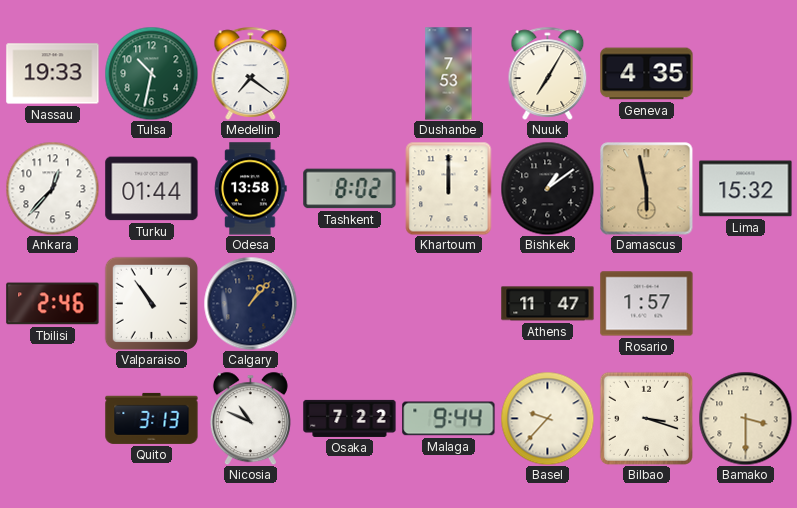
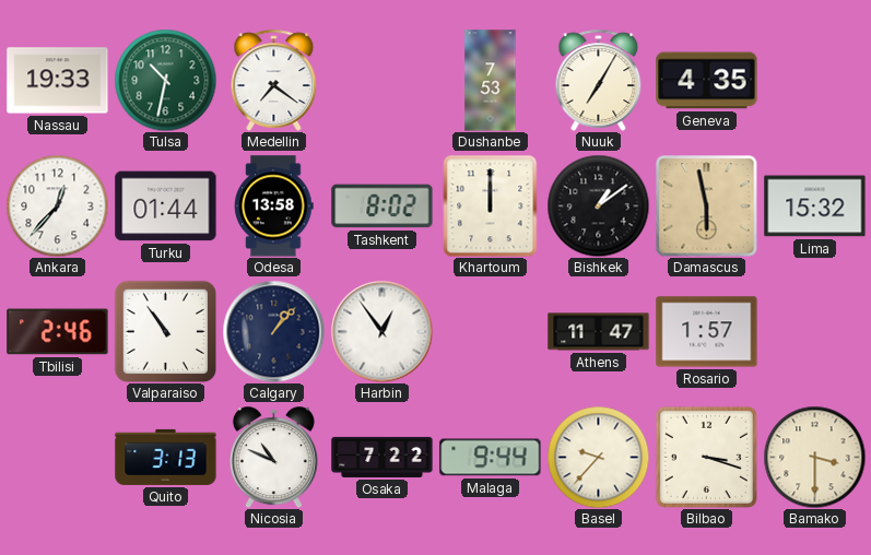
Harbin: none -> 12:54
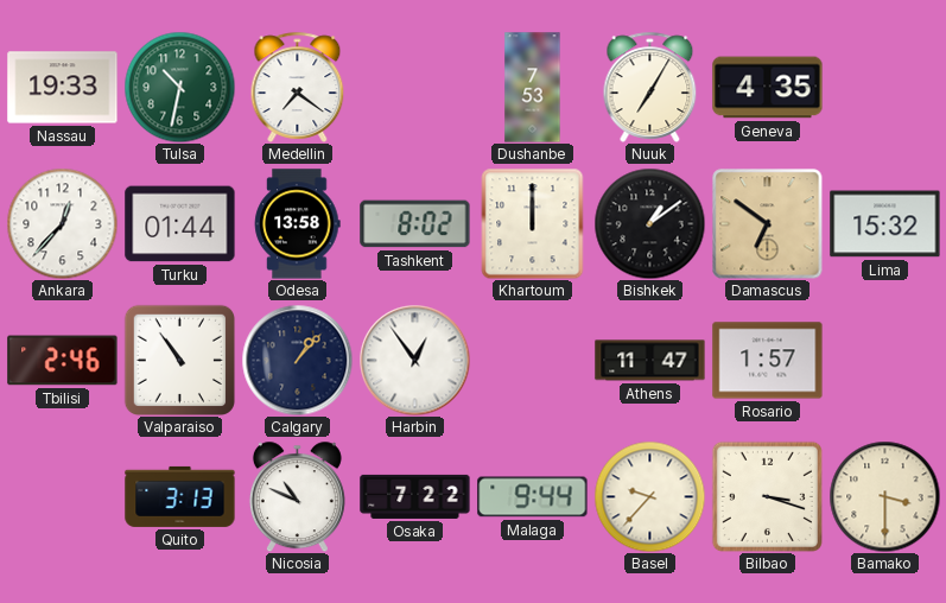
Damascus: 5:58 -> 6:51
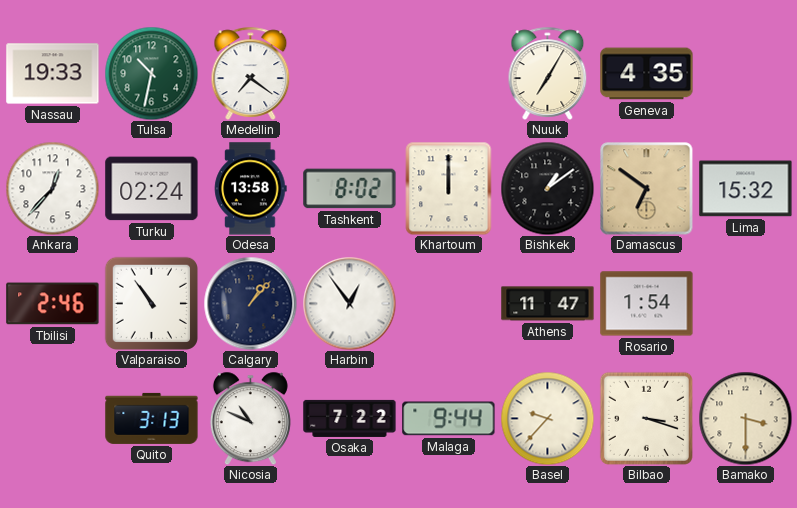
Dushanbe: 7:53 -> none
Turku: 01:44 -> 02:24
Rosario: 1:57 -> 1:54
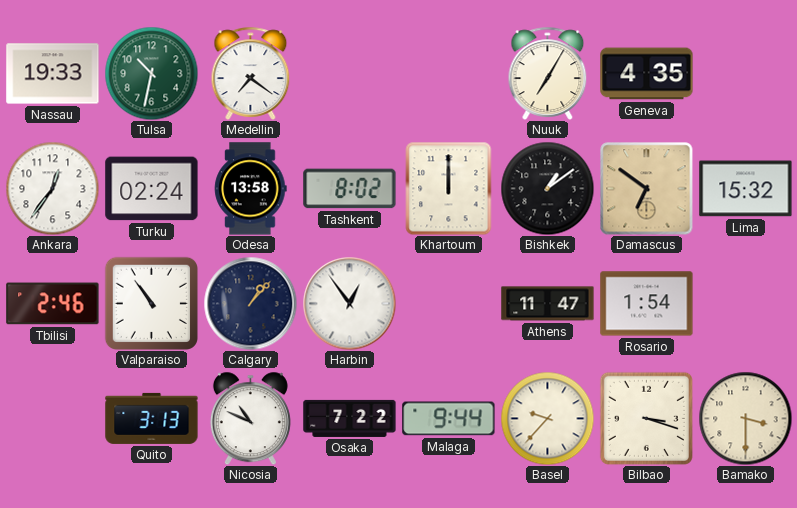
Ankara: 12:37 -> 12:36
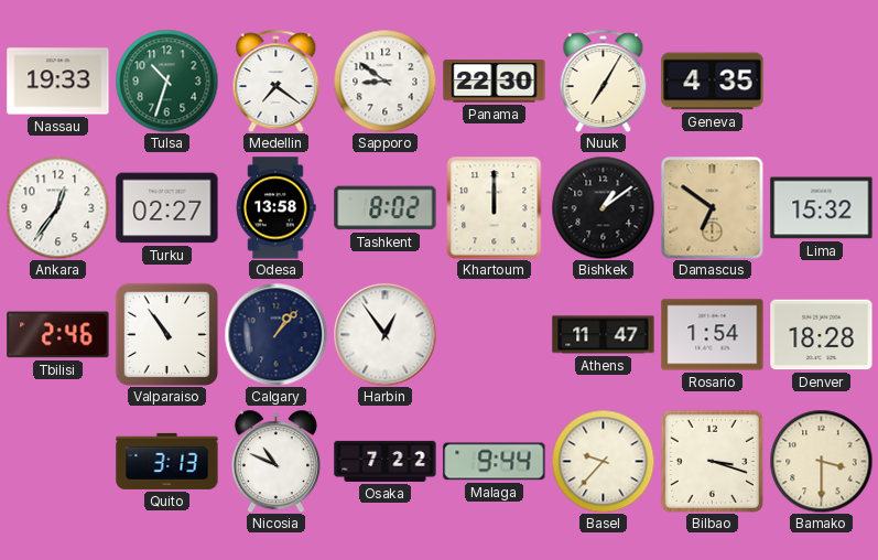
Tulsa: 10:32 -> 10:33
Sapporo: none -> 8:51
Panama: none -> 22:30
Turku: 02:24 -> 02:27
Denver: none -> 18:28
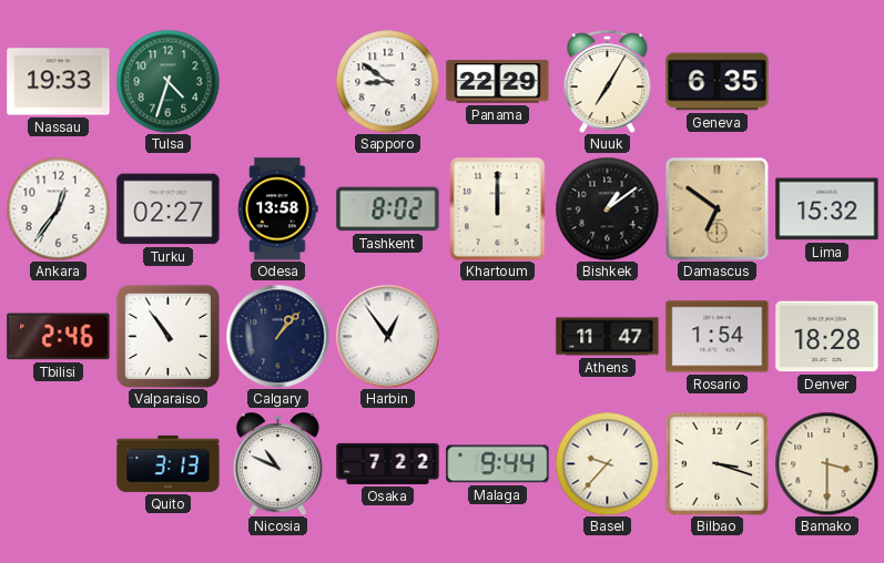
Tulsa: 10:33 -> 4:33
Medellin: 7:21 -> none
Panama: 22:30 -> 22:29
Geneva: 4:35 -> 6:35
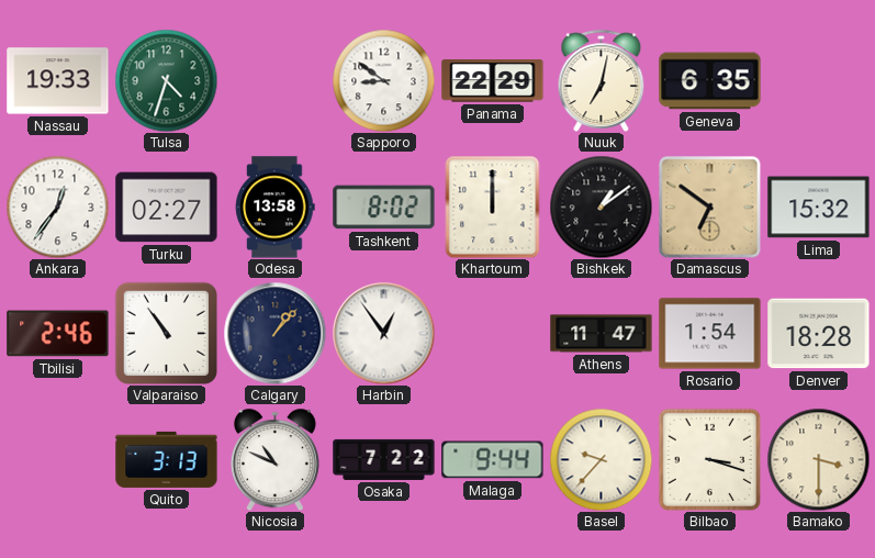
Nuuk: 7:05 -> 7:02
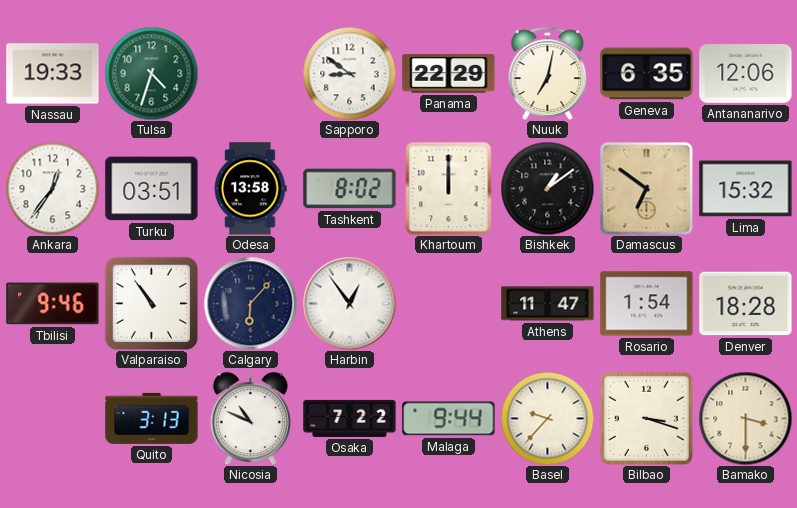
Antananarivo: none -> 12:06
Turku: 02:27 -> 03:51
Tbilisi: 2:46 -> 9:46
Calgary: 1:07 -> 6:07
